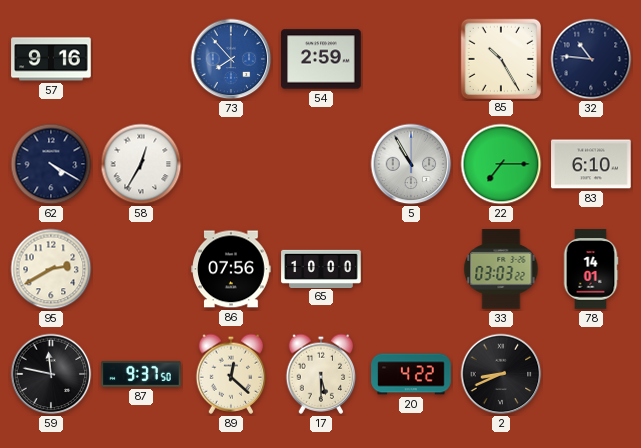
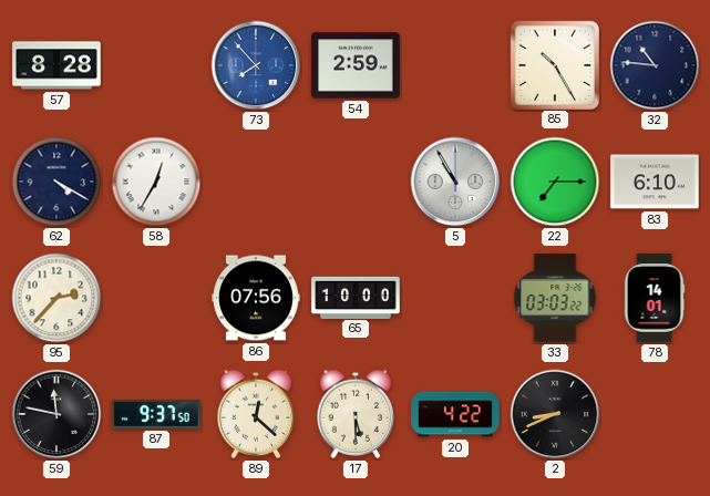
57: 9:16 -> 8:28
95: 2:40 -> 2:37
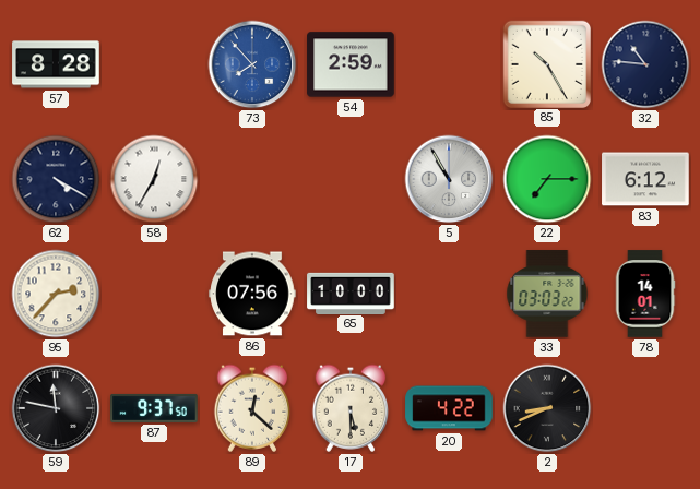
83: 6:10 -> 6:12
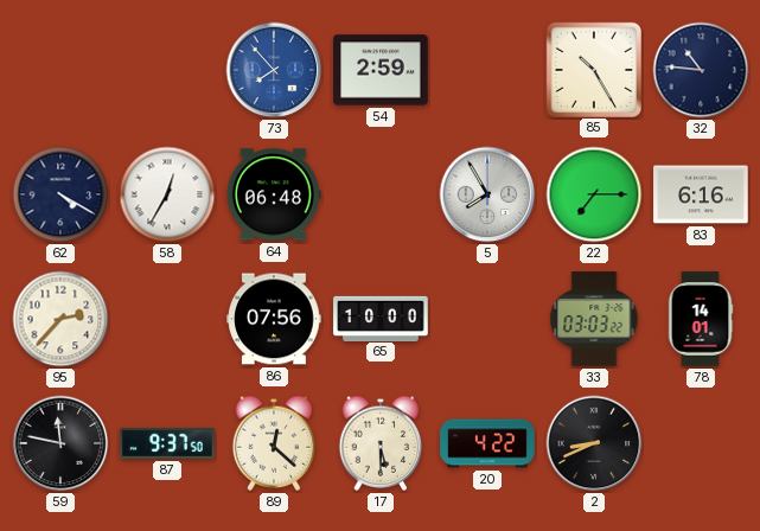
57: 8:28 -> none
64: none -> 06:48
5: 10:55 -> 7:55
83: 6:12 -> 6:16
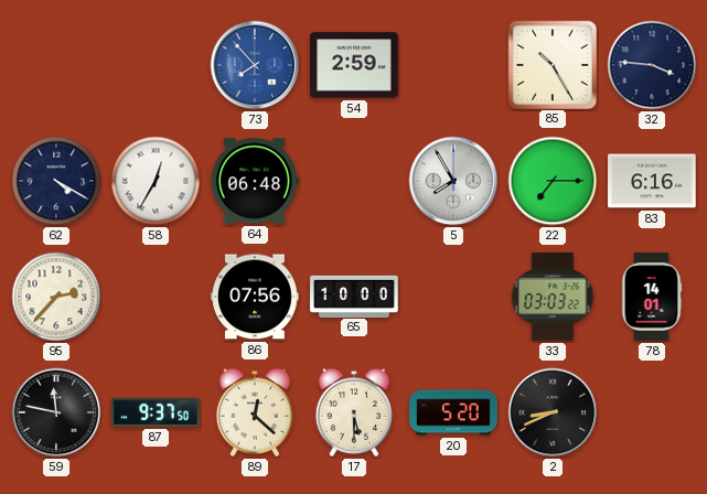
32: 10:46 -> 3:46
20: 4:22 -> 5:20
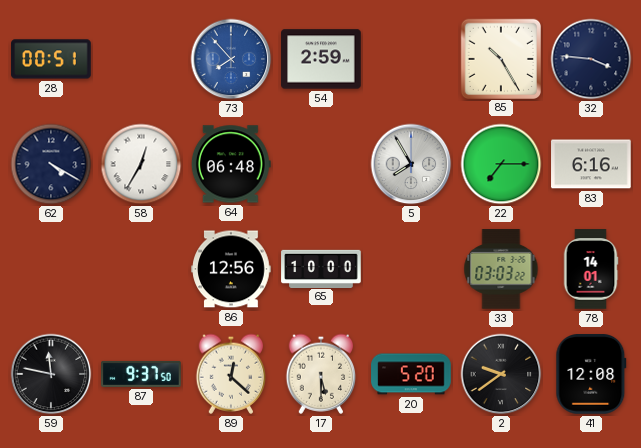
28: none -> 00:51
95: 2:37 -> none
86: 07:56 -> 12:56
2: 8:41 -> 9:39
41: none -> 12:08
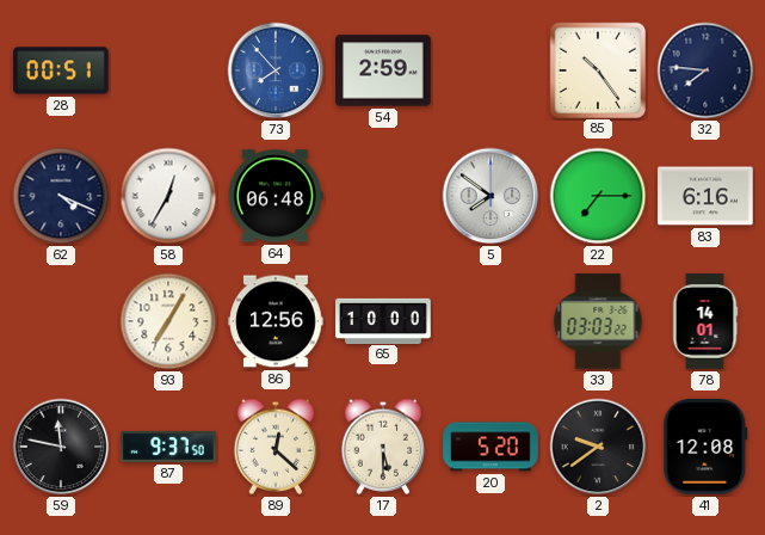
85: 10:25 -> 10:24
32: 3:46 -> 7:46
62: 4:20 -> 4:19
5: 7:55 -> 7:51
93: none -> 7:05
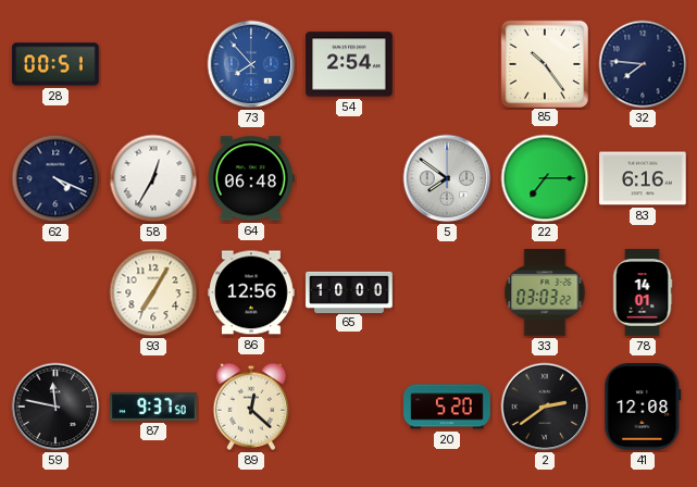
54: 2:59 -> 2:54
17: 5:30 -> none
2: 9:39 -> 2:39
